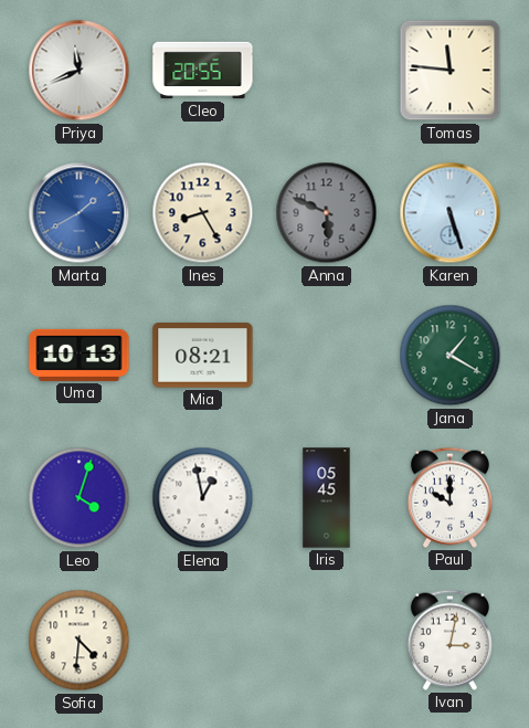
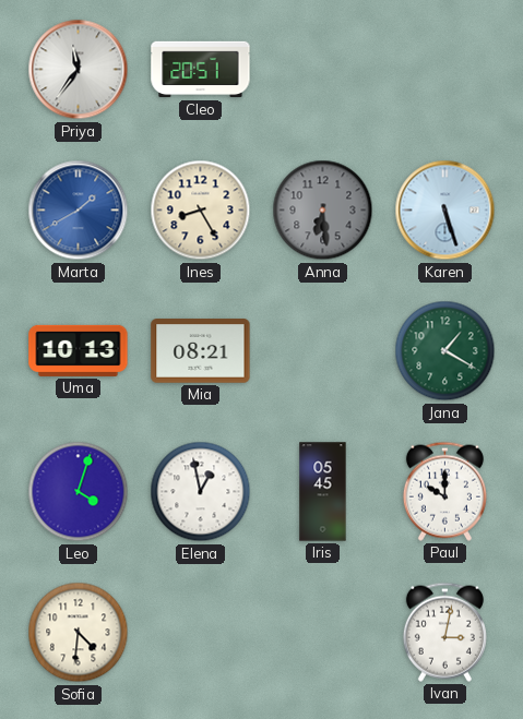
Priya: 11:41 -> 11:36
Cleo: 20:55 -> 20:51
Tomas: 11:46 -> none
Anna: 5:49 -> 6:29
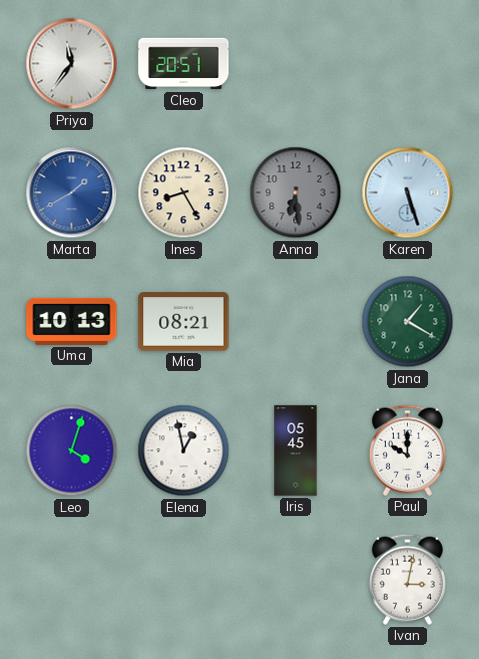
Sofia: 4:31 -> none
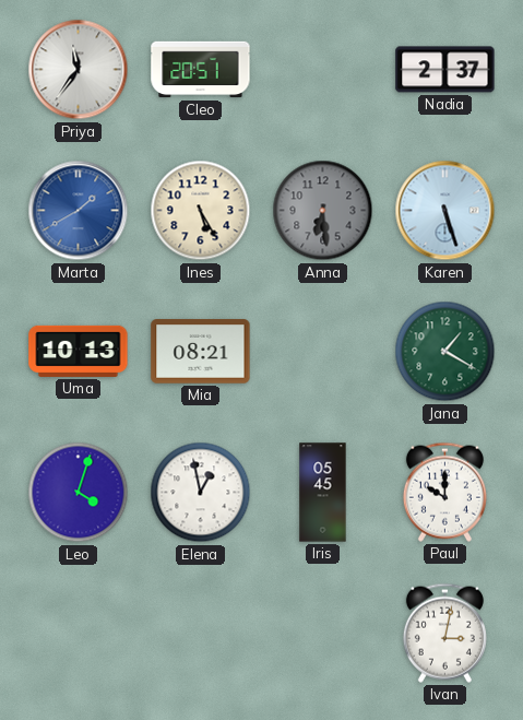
Nadia: none -> 2:37
Ines: 8:25 -> 5:25
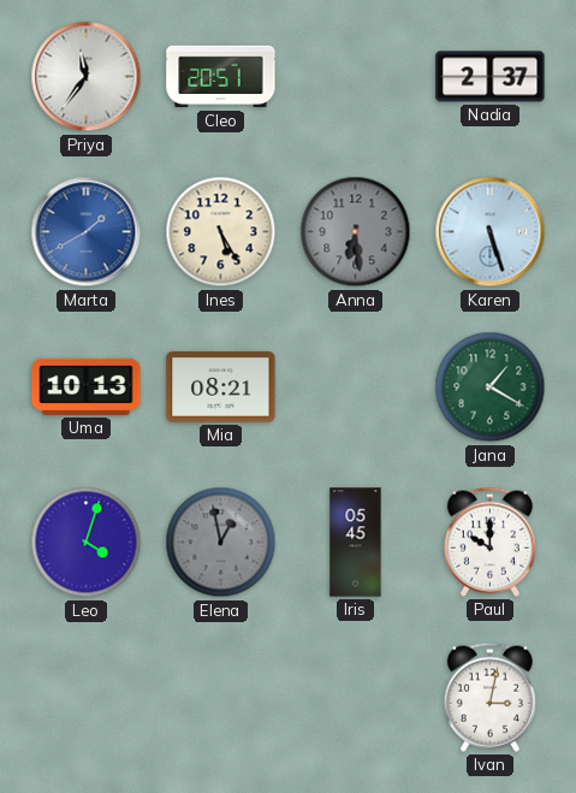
Elena dial: white -> grey
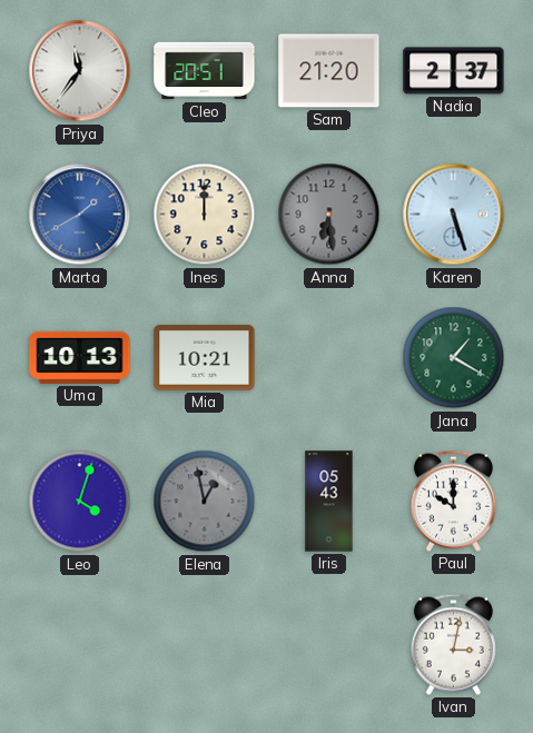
Sam: none -> 21:20
Ines: 5:25 -> 12:00
Mia: 08:21 -> 10:21
Iris: 05:45 -> 05:43
